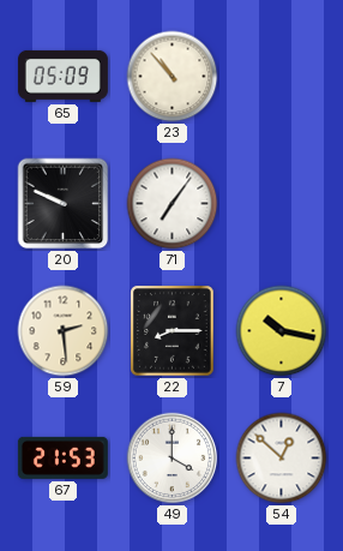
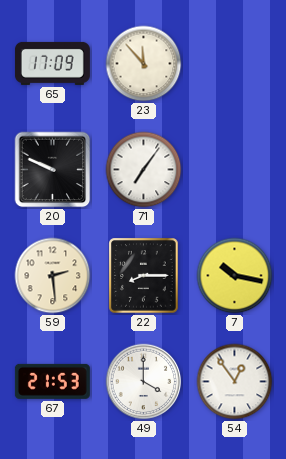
65: 05:09 -> 17:09
23: 10:53 -> 11:53
54: 12:52 -> 12:54
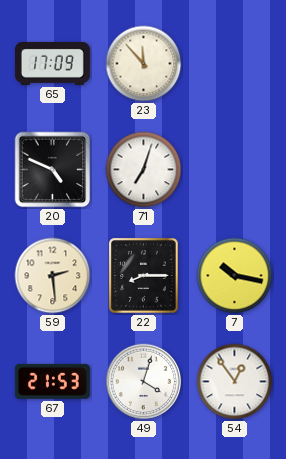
20: 9:49 -> 4:49
71: 7:06 -> 7:03
49: 4:00 -> 4:03
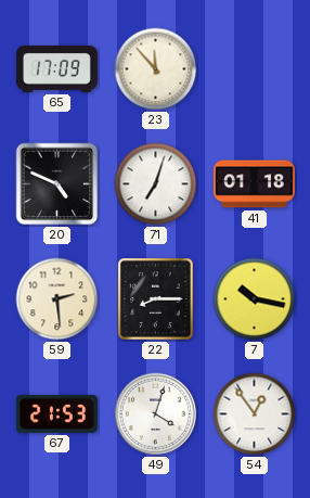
41: none -> 01:18
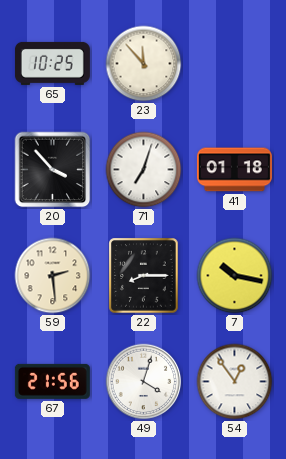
65: 17:09 -> 10:25
20: 4:49 -> 3:53
67: 21:53 -> 21:56
